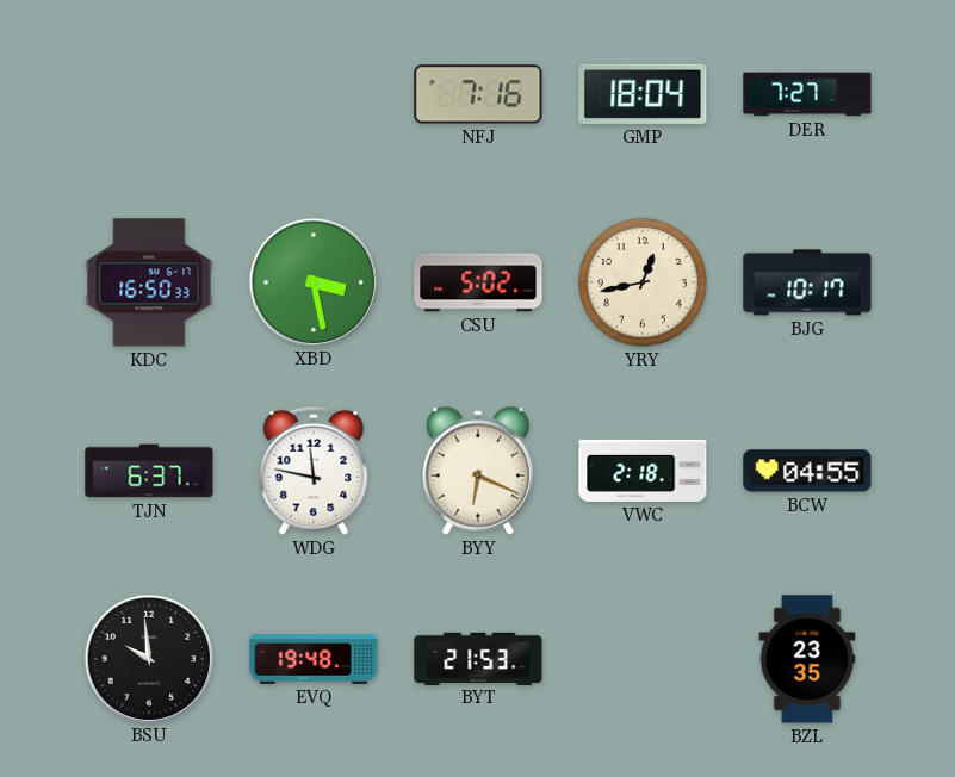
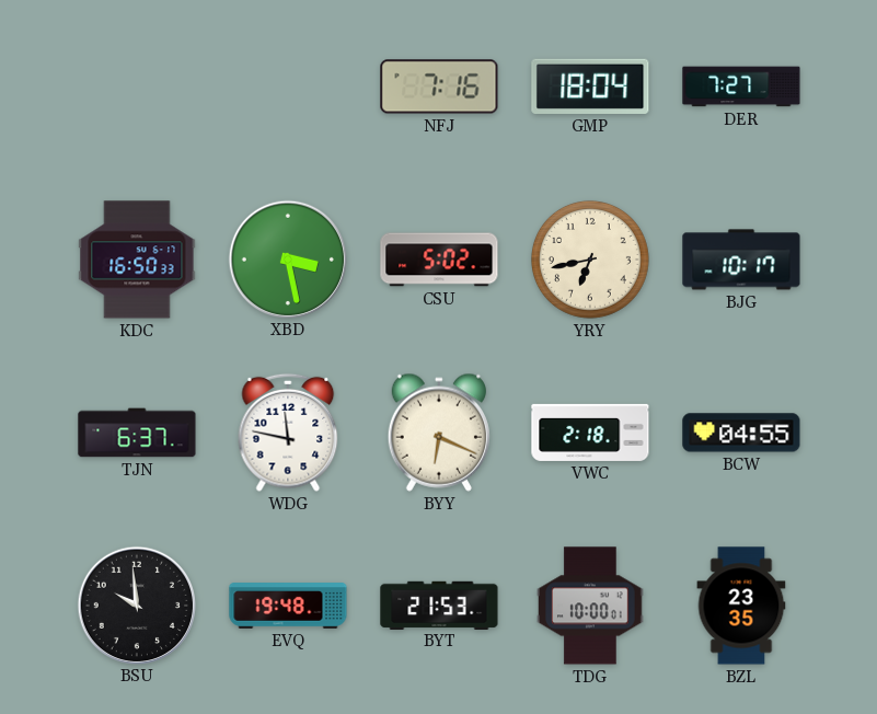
YRY: 12:43 -> 6:43
TDG: none -> 10:00
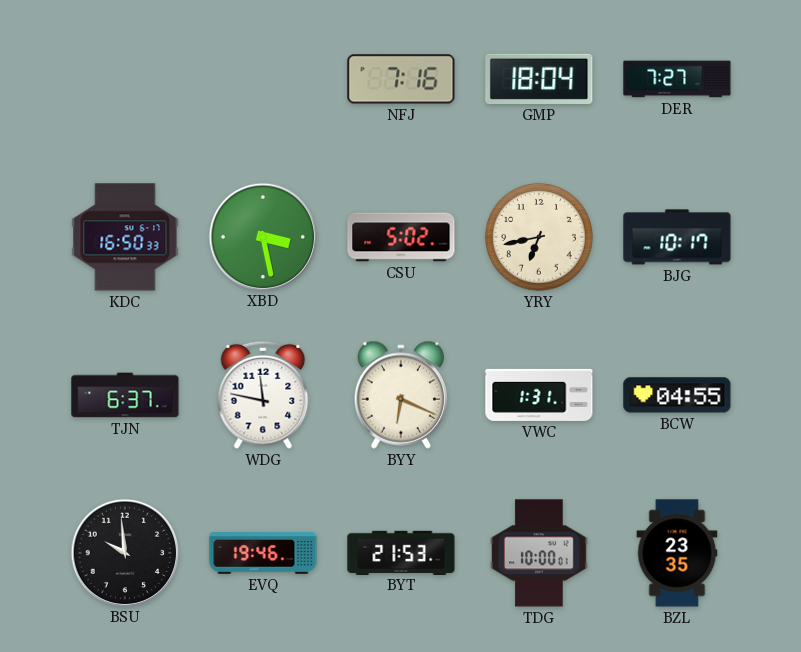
VWC: 2:18 -> 1:31
EVQ: 19:48 -> 19:46
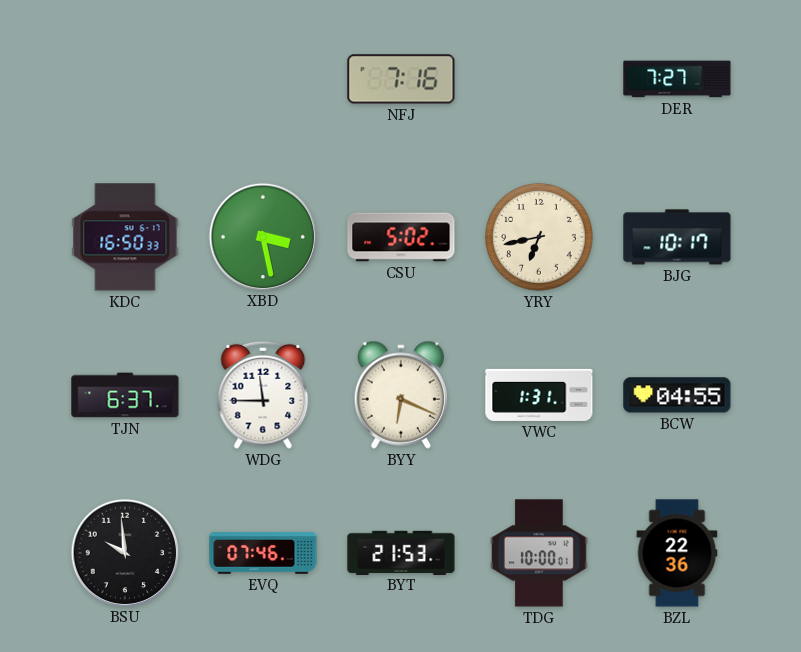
GMP: 18:04 -> none
WDG: 11:47 -> 11:45
EVQ: 19:46 -> 07:46
BZL: 23:35 -> 22:36
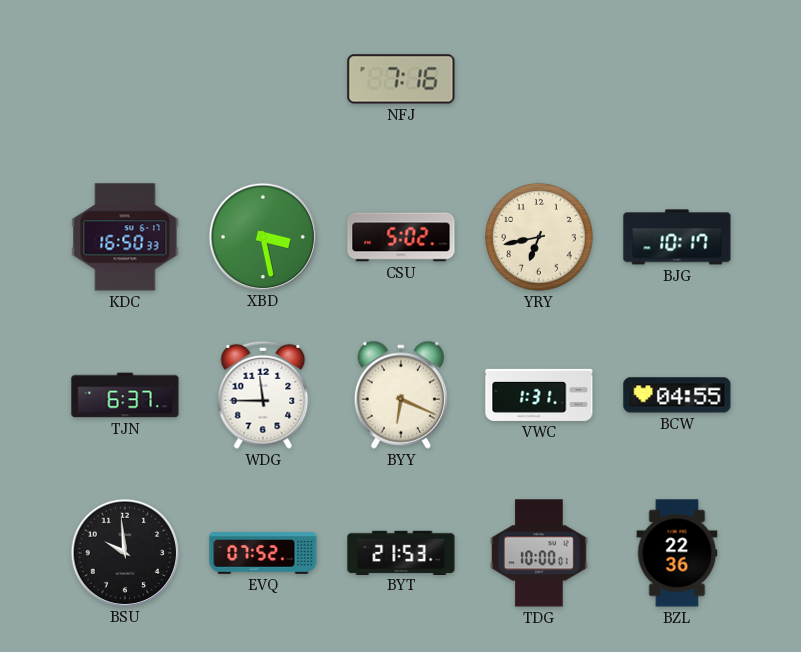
DER: 7:27 -> none
EVQ: 07:46 -> 07:52
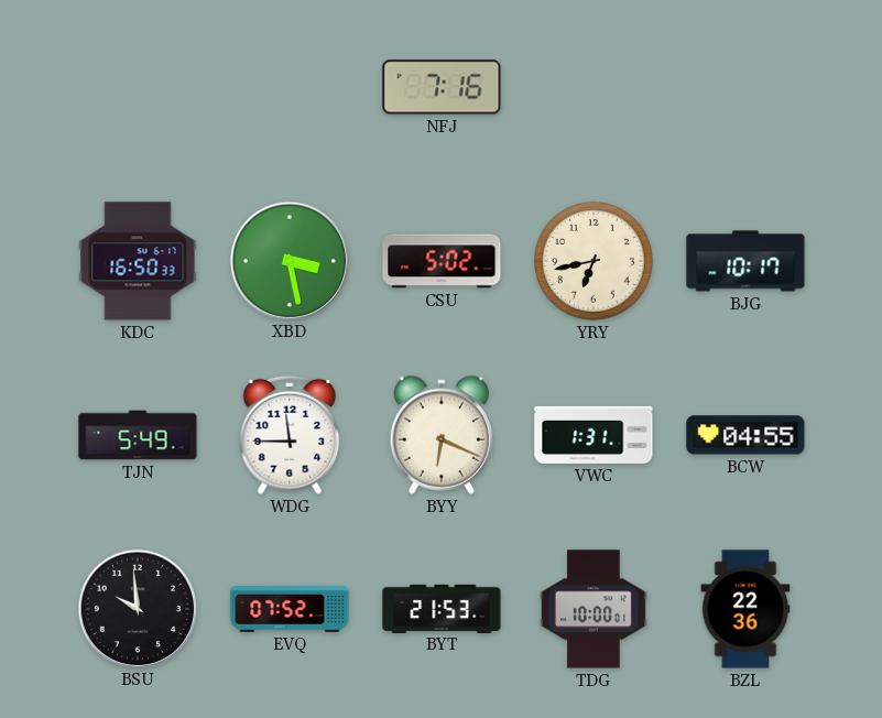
TJN: 6:37 -> 5:49
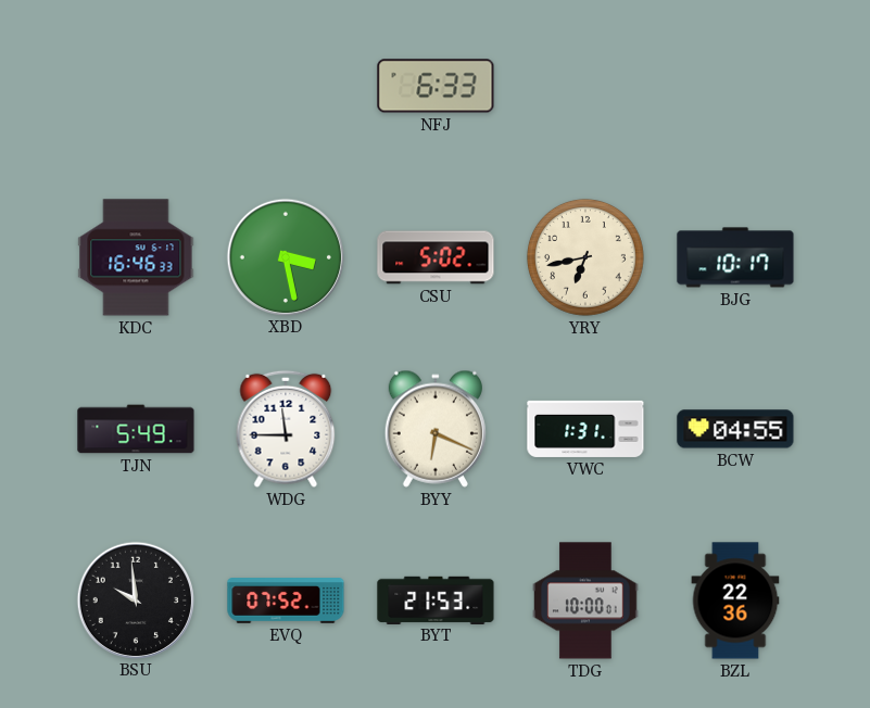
NFJ: 7:16 -> 6:33
KDC: 16:50 -> 16:46
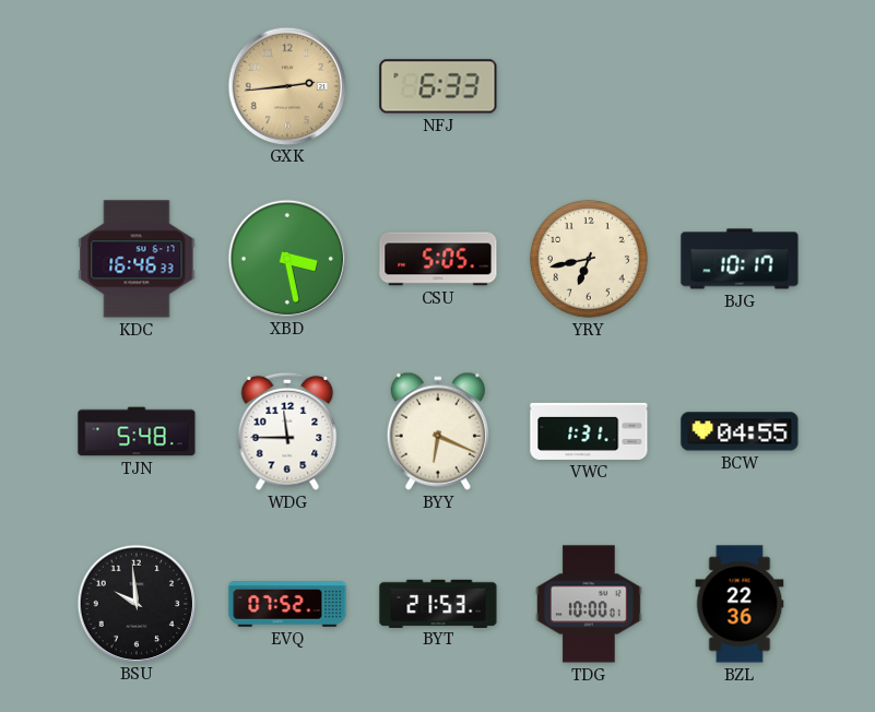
GXK: none -> 2:44
CSU: 5:02 -> 5:05
TJN: 5:49 -> 5:48
